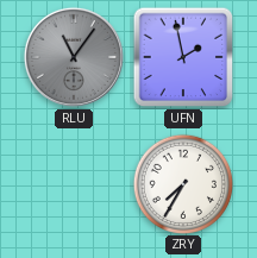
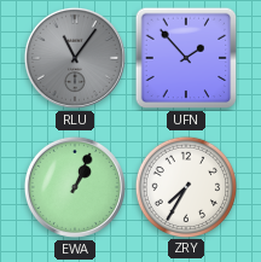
UFN: 1:58 -> 1:53
EWA: none -> 1:04
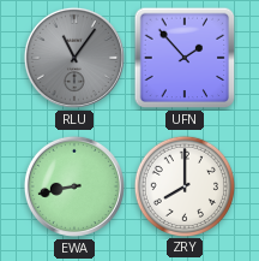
EWA: 1:04 -> 8:43
ZRY: 7:35 -> 8:00
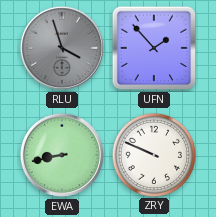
RLU: 11:06 -> 3:57
ZRY: 8:00 -> 9:49
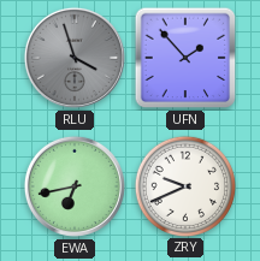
EWA: 8:43 -> 6:43
ZRY: 9:49 -> 9:41
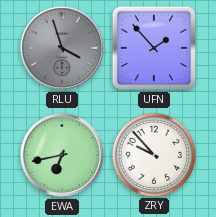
ZRY: 9:41 -> 9:53
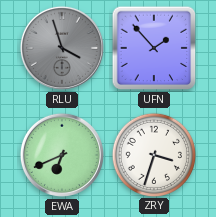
EWA: 6:43 -> 6:41
ZRY: 9:53 -> 3:33
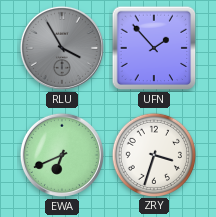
RLU: 3:57 -> 3:55
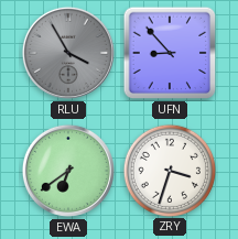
UFN: 1:53 -> 8:53
EWA: 6:41 -> 6:39
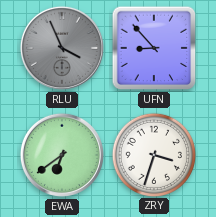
RLU: 3:55 -> 3:56
